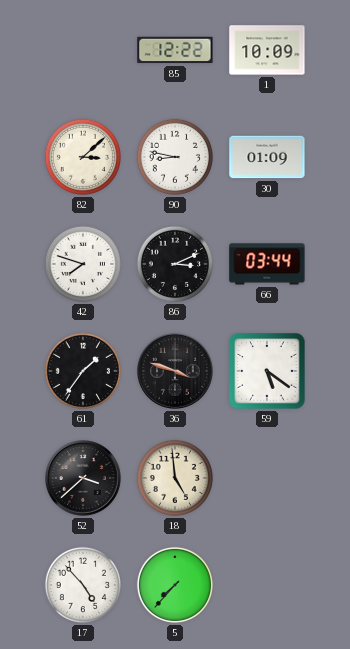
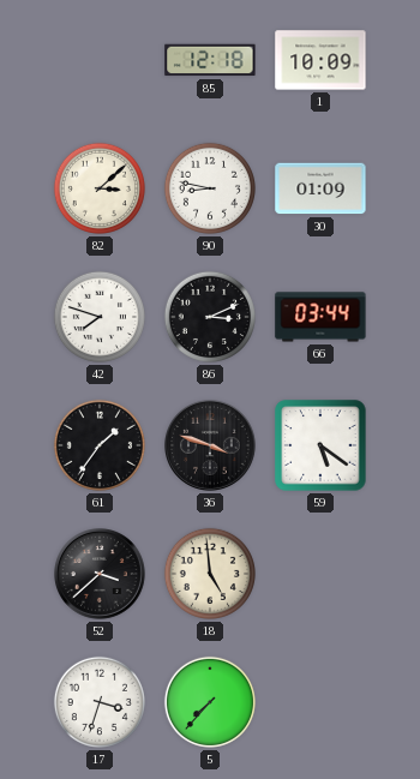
85: 12:22 -> 12:18
17: 4:53 -> 3:33
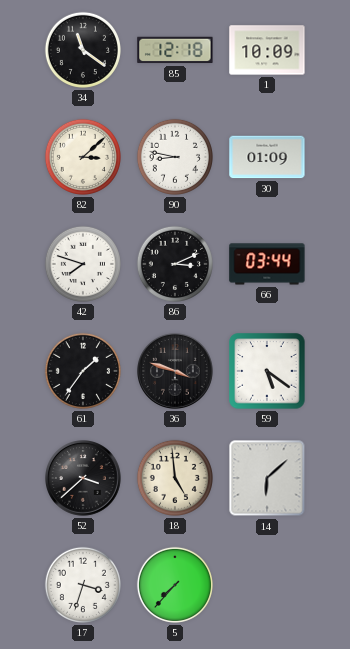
34: none -> 11:21
14: none -> 6:08
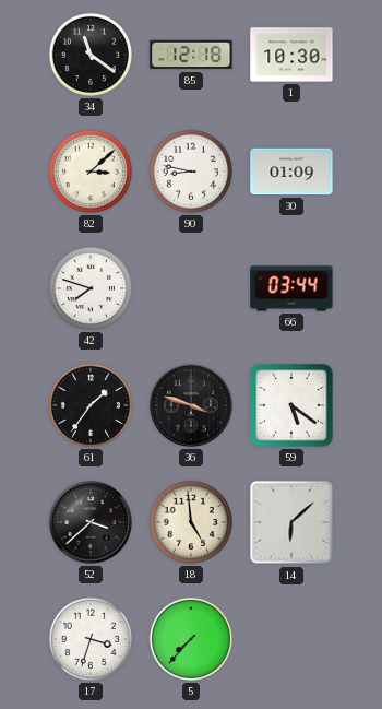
1: 10:09 -> 10:30
86: 3:11 -> none
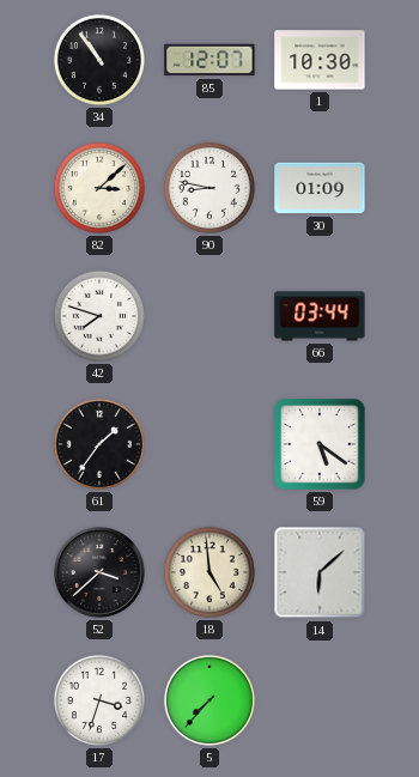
34: 11:21 -> 10:54
85: 12:18 -> 12:07
36: 3:48 -> none
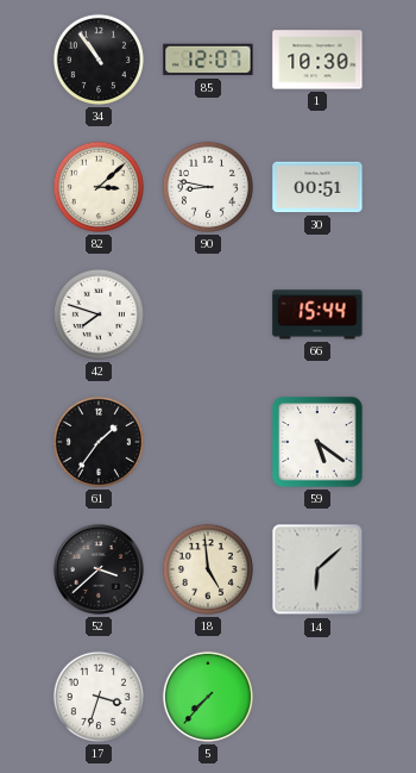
30: 01:09 -> 00:51
66: 03:44 -> 15:44
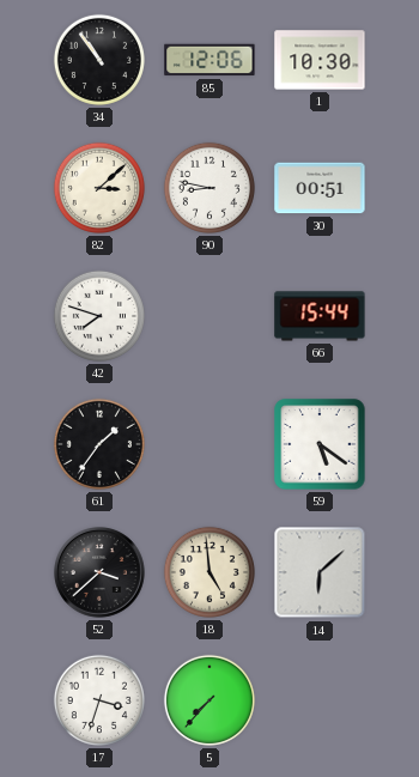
85: 12:07 -> 12:06
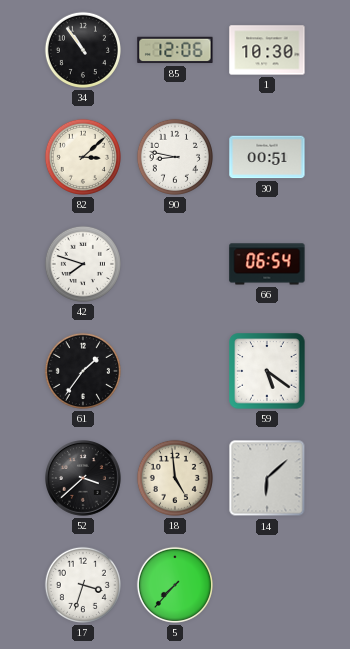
66: 15:44 -> 06:54
